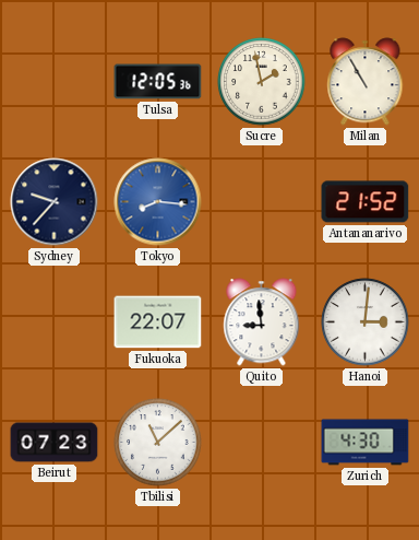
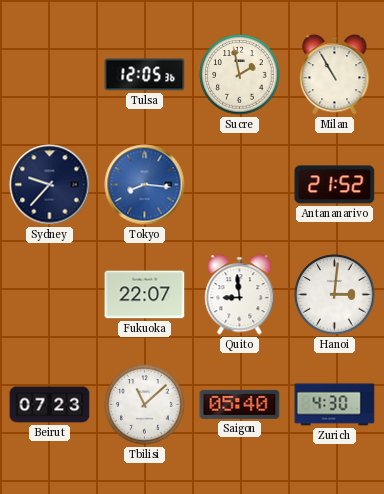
Saigon: none -> 05:40
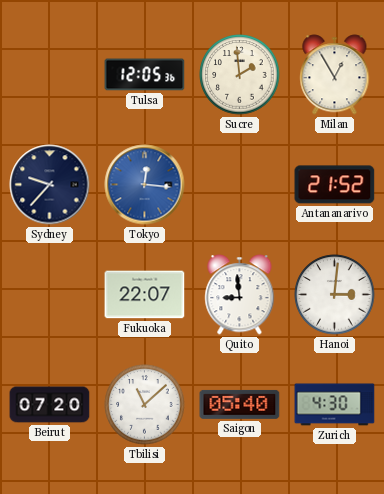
Sucre: 1:58 -> 1:59
Milan: 10:55 -> 12:55
Tokyo: 8:16 -> 12:16
Beirut: 07:23 -> 07:20
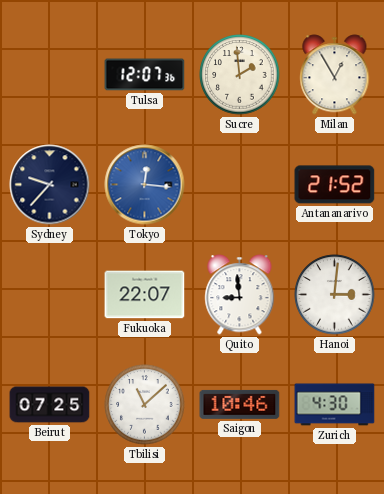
Tulsa: 12:05 -> 12:07
Beirut: 07:20 -> 07:25
Saigon: 05:40 -> 10:46
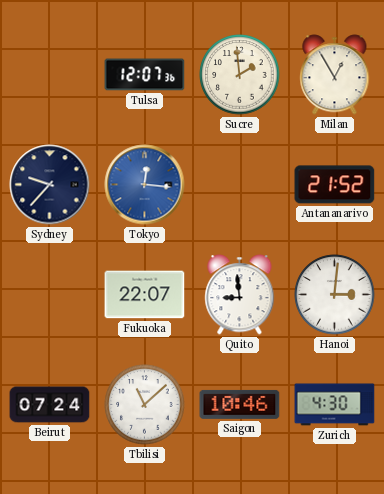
Beirut: 07:25 -> 07:24
